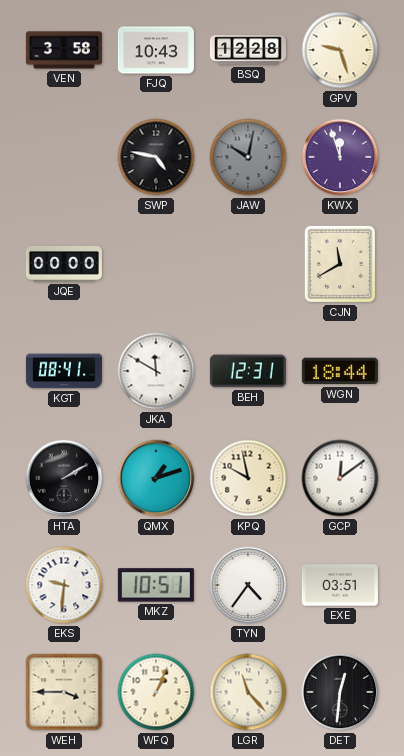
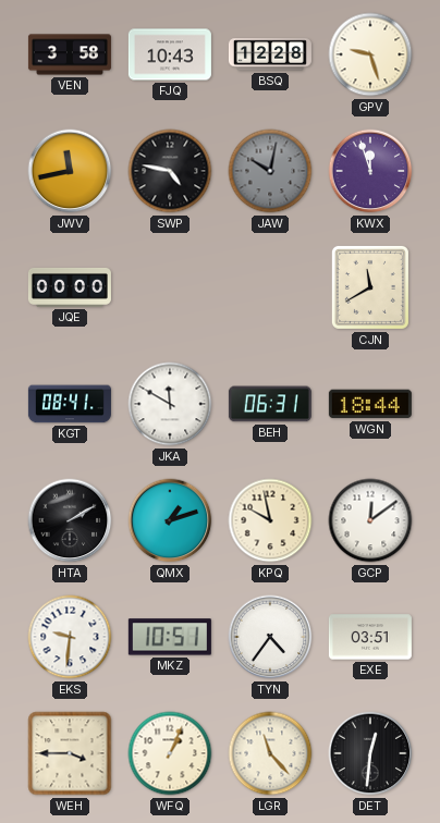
JWV: none -> 11:43
BEH: 12:31 -> 06:31
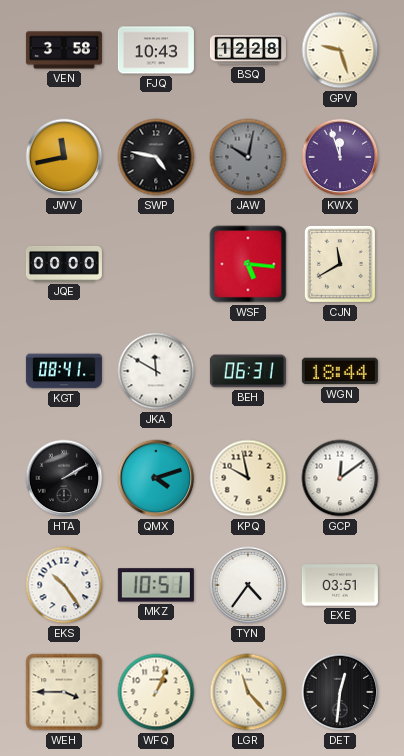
WSF: none -> 5:16
QMX: 1:12 -> 4:12
EKS: 9:31 -> 10:24
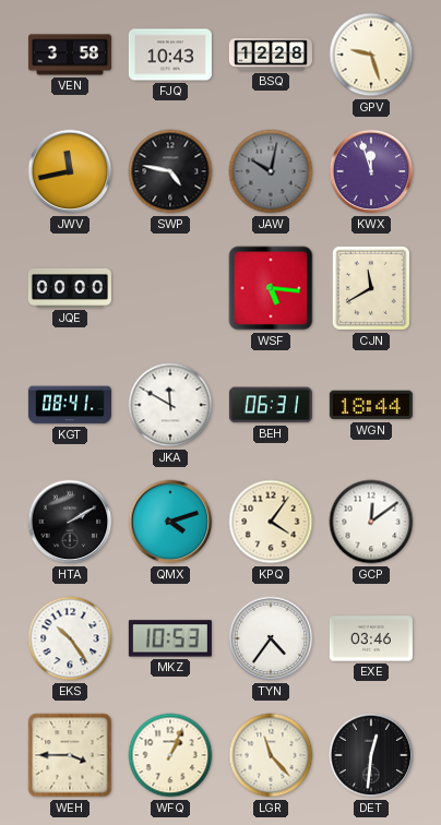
KPQ: 9:58 -> 4:06
MKZ: 10:51 -> 10:53
EXE: 03:51 -> 03:46
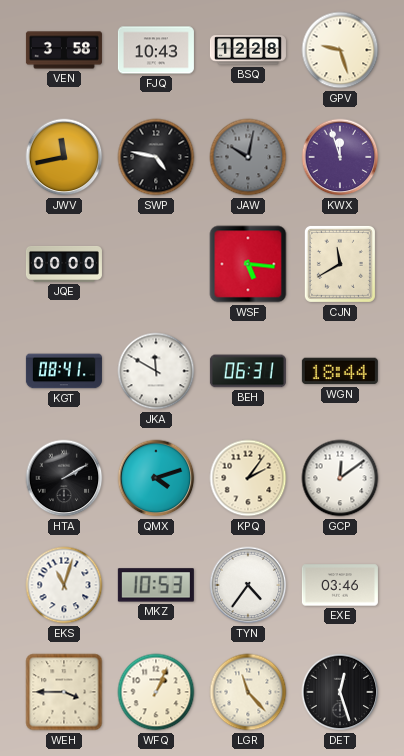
KPQ: 4:06 -> 2:06
EKS: 10:24 -> 11:03
DET: 12:31 -> 12:27
